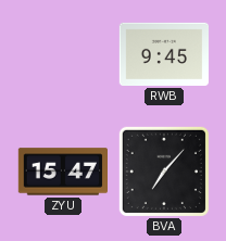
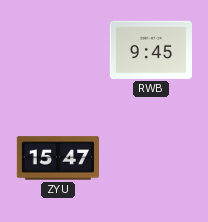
BVA: 7:07 -> none
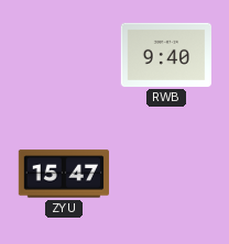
RWB: 9:45 -> 9:40
